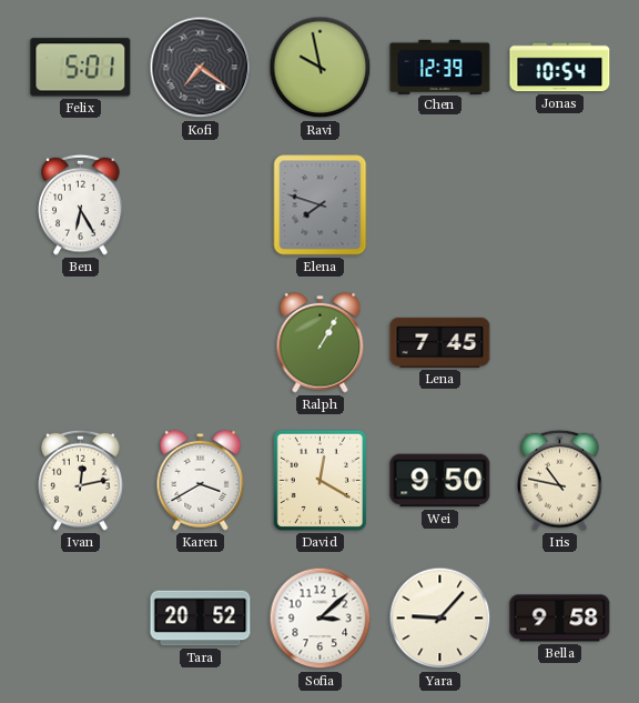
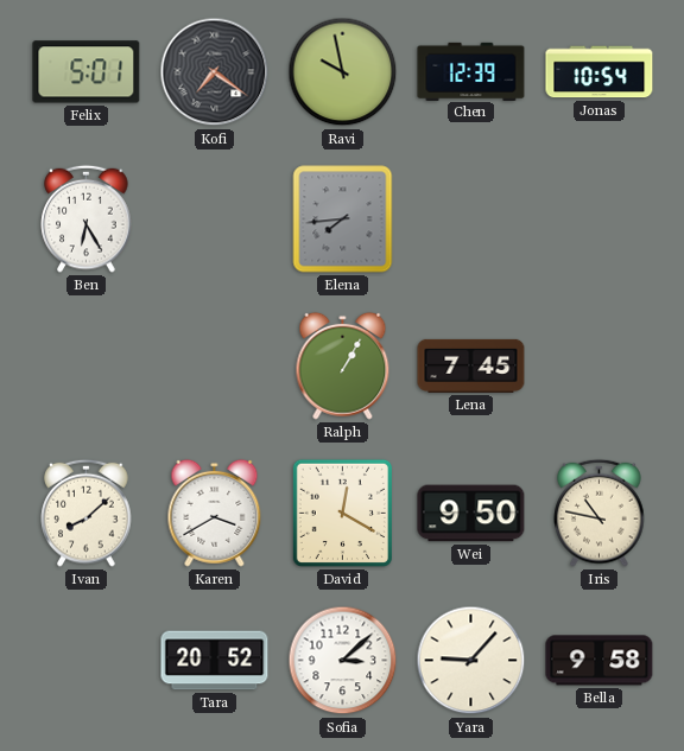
Elena: 7:48 -> 7:44
Ivan: 12:13 -> 8:08
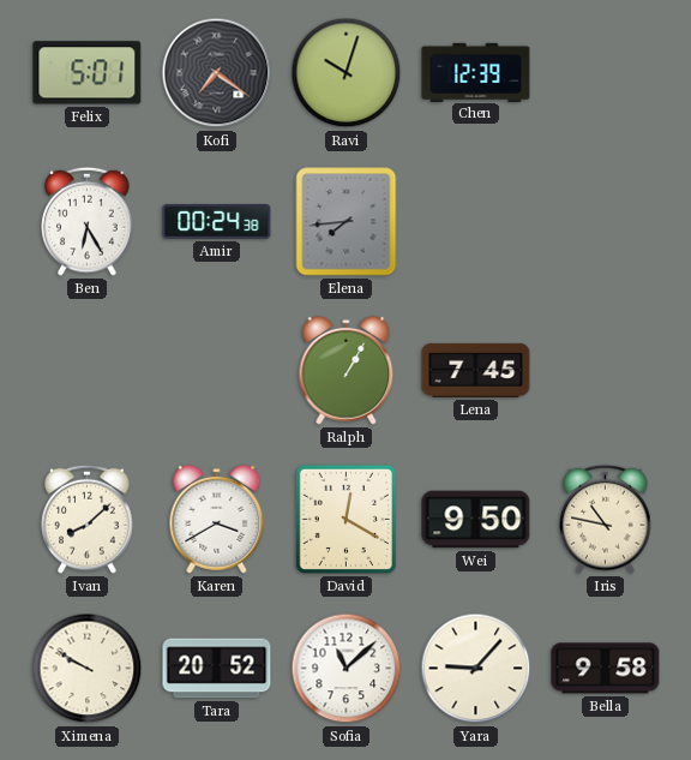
Ravi: 9:58 -> 10:03
Jonas: 10:54 -> none
Amir: none -> 00:24
Ximena: none -> 9:50
Sofia: 3:08 -> 11:08
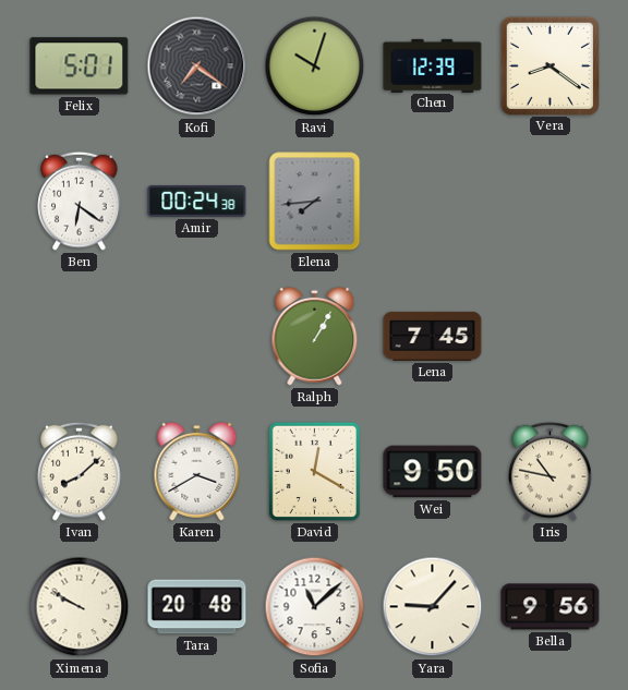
Vera: none -> 8:21
Ben: 6:25 -> 6:21
Tara: 20:52 -> 20:48
Bella: 9:58 -> 9:56
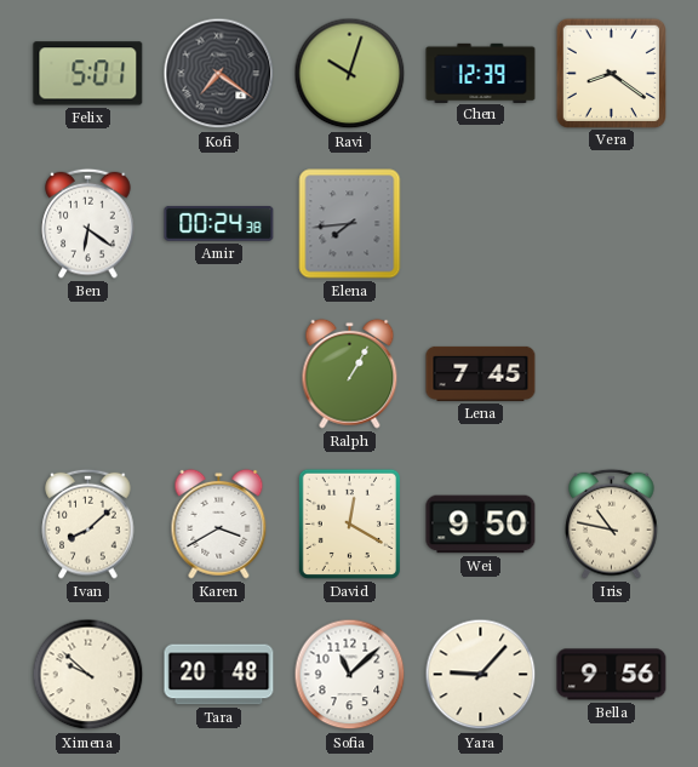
Ximena: 9:50 -> 9:52
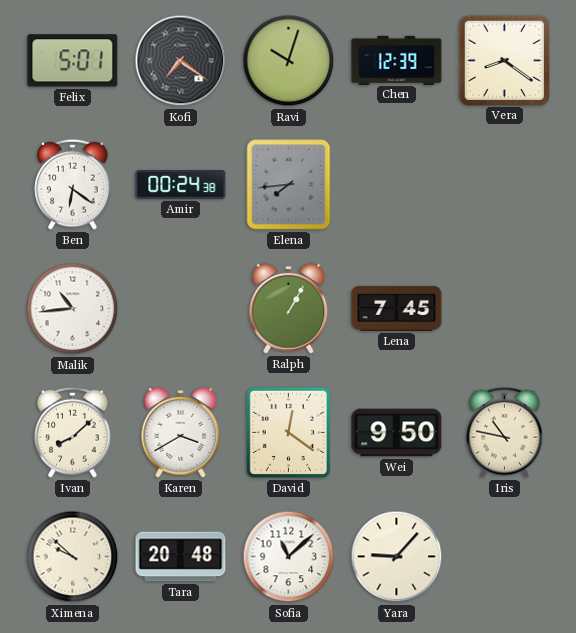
Malik: none -> 10:44
David: 12:20 -> 12:21
Bella: 9:56 -> none
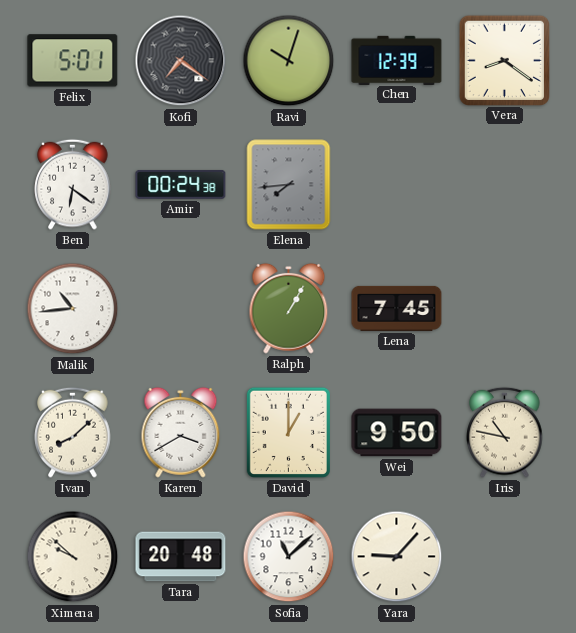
David: 12:21 -> 1:00
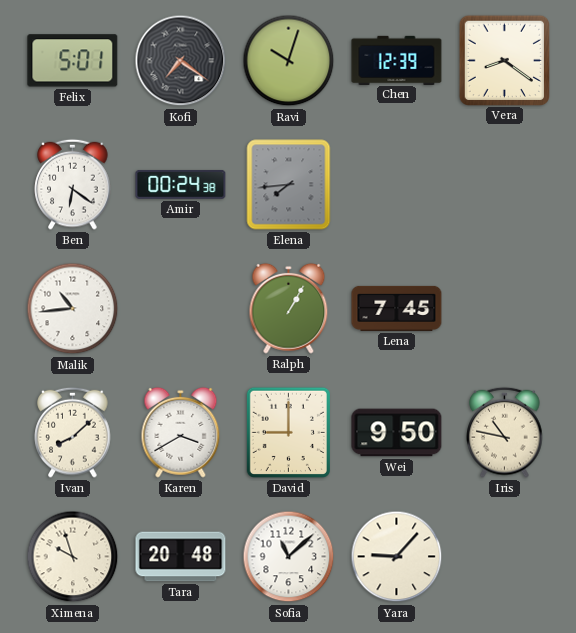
David: 1:00 -> 9:00
Ximena: 9:52 -> 9:57
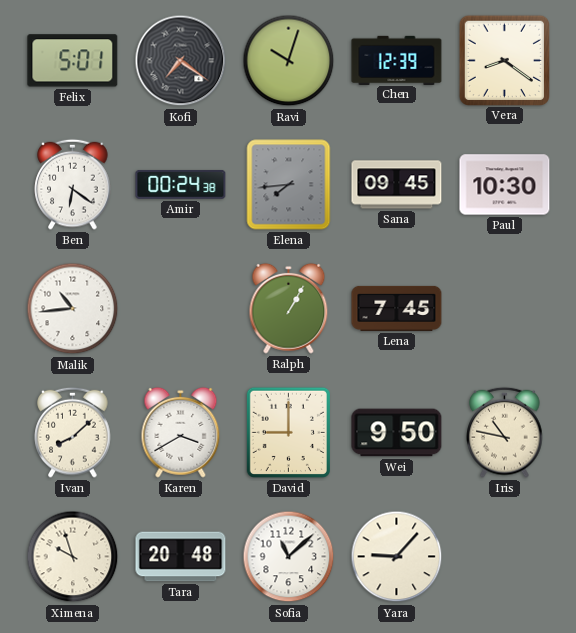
Sana: none -> 09:45
Paul: none -> 10:30
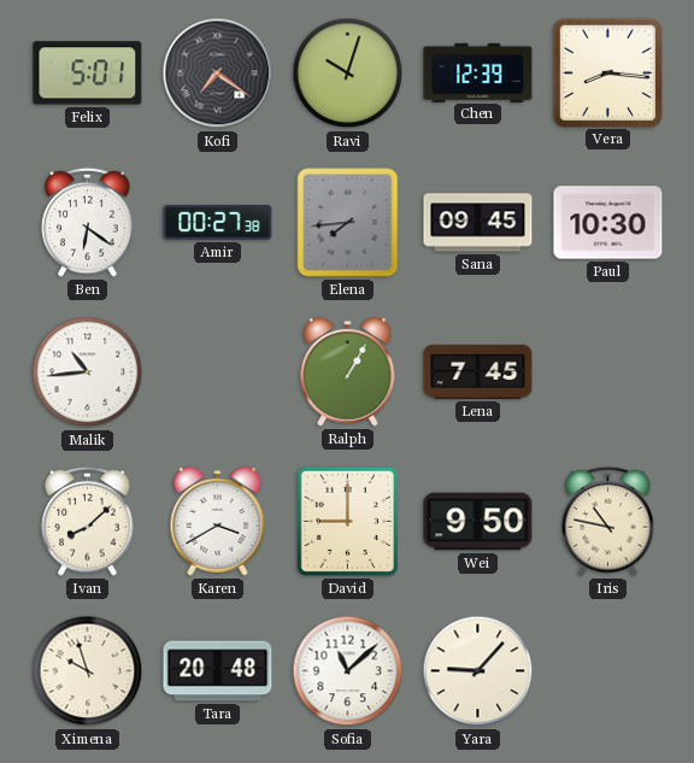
Vera: 8:21 -> 8:16
Amir: 00:24 -> 00:27
